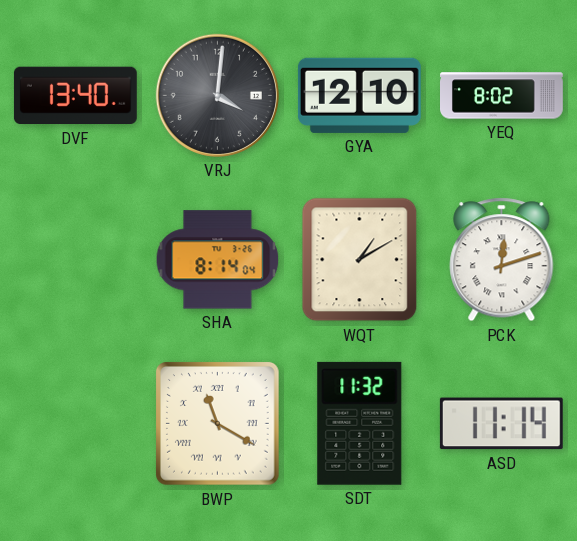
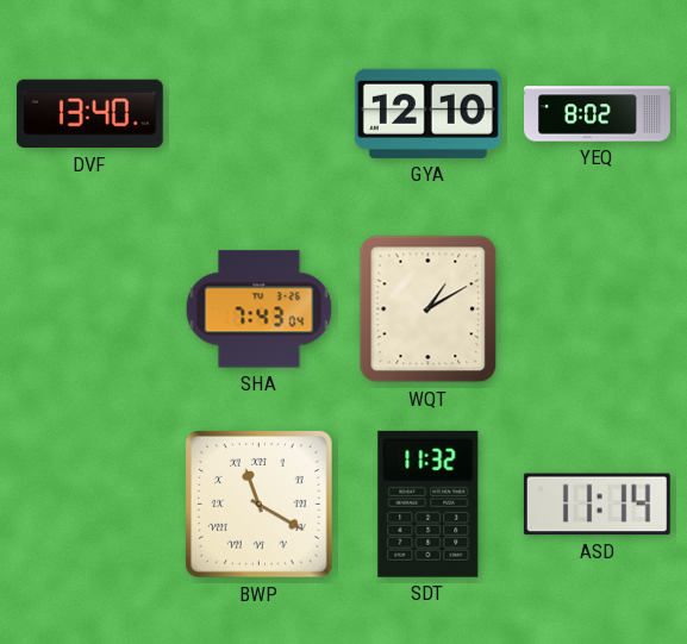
VRJ: 4:01 -> none
SHA: 8:14 -> 7:43
PCK: 12:12 -> none
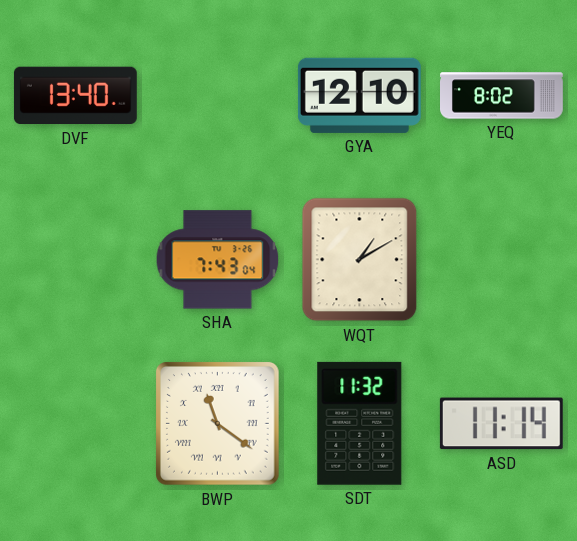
BWP: 11:20 -> 11:21
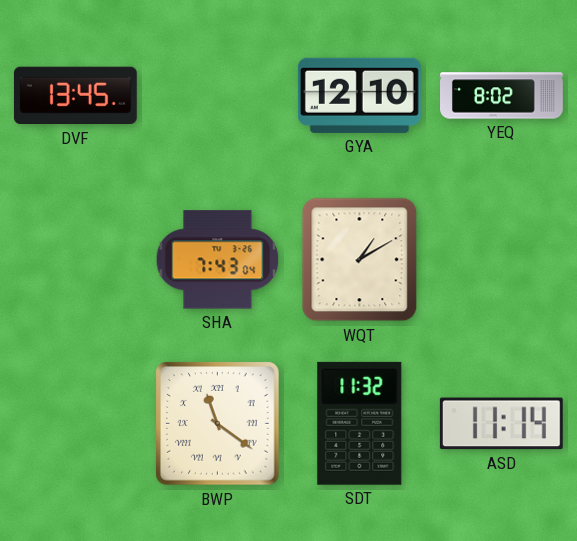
DVF: 13:40 -> 13:45
